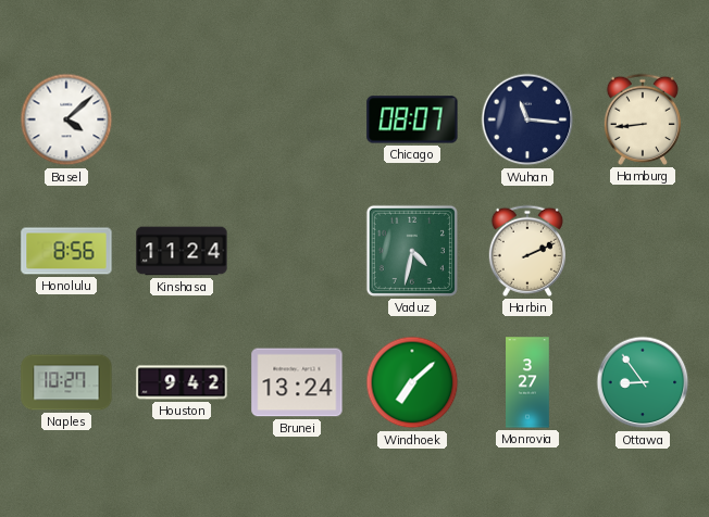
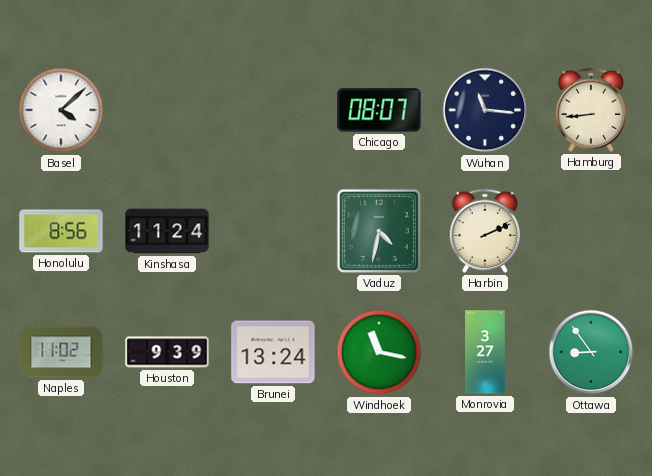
Naples: 10:27 -> 11:02
Houston: 9:42 -> 9:39
Windhoek: 7:08 -> 11:17
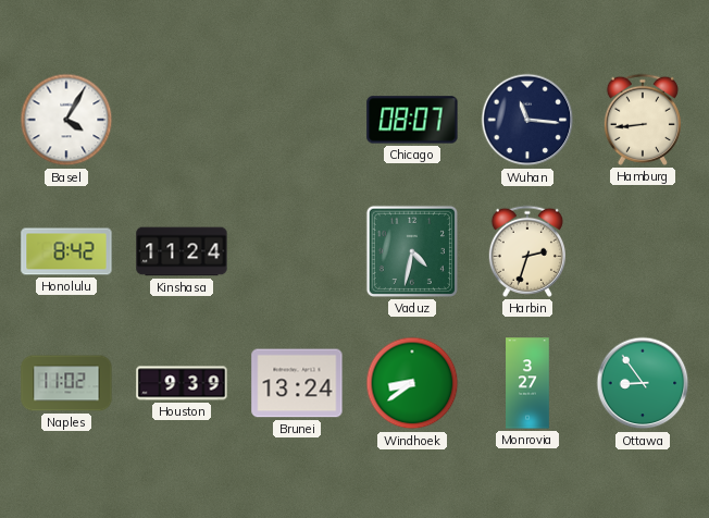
Basel: 4:08 -> 4:05
Honolulu: 8:56 -> 8:42
Harbin: 2:11 -> 2:33
Windhoek: 11:17 -> 8:39
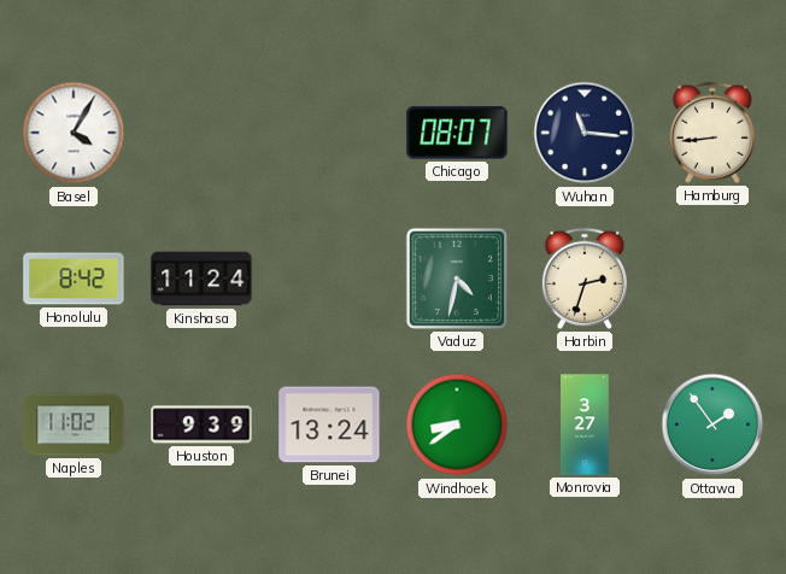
Ottawa: 8:54 -> 1:54
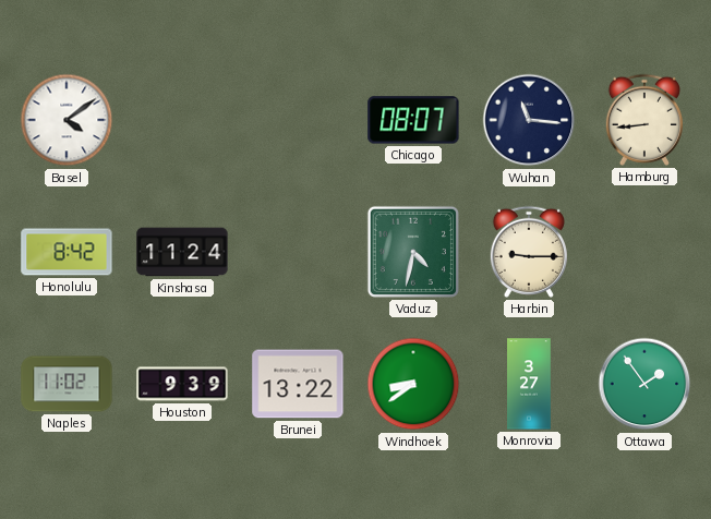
Basel: 4:05 -> 4:09
Harbin: 2:33 -> 9:15
Brunei: 13:24 -> 13:22
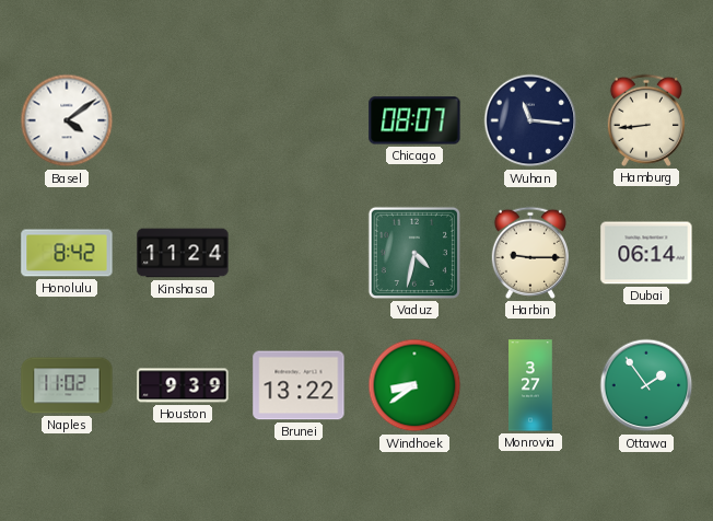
Dubai: none -> 06:14
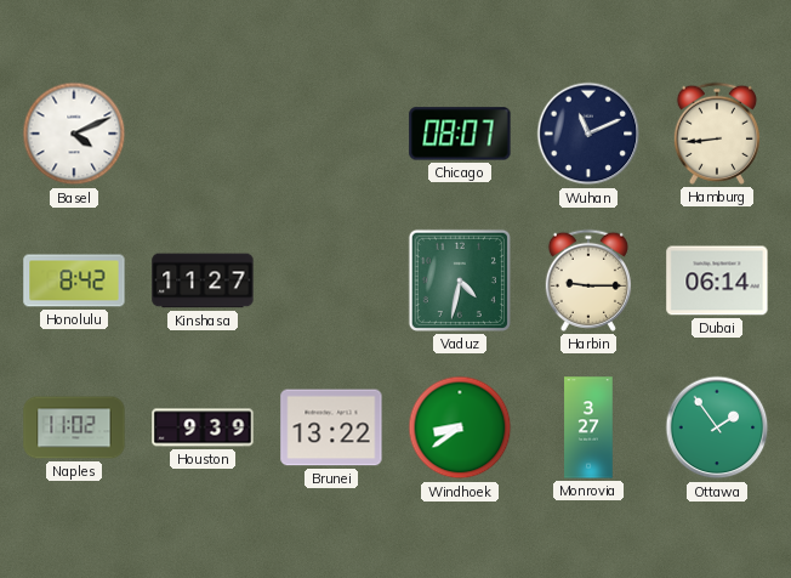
Basel: 4:09 -> 4:11
Wuhan: 11:16 -> 11:11
Kinshasa: 11:24 -> 11:27
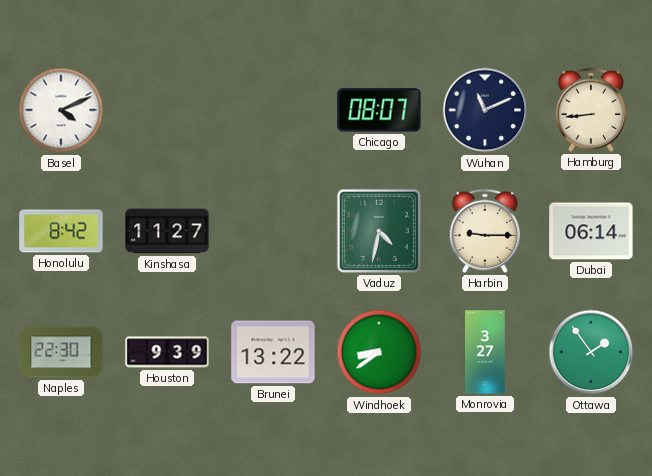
Naples: 11:02 -> 22:30
